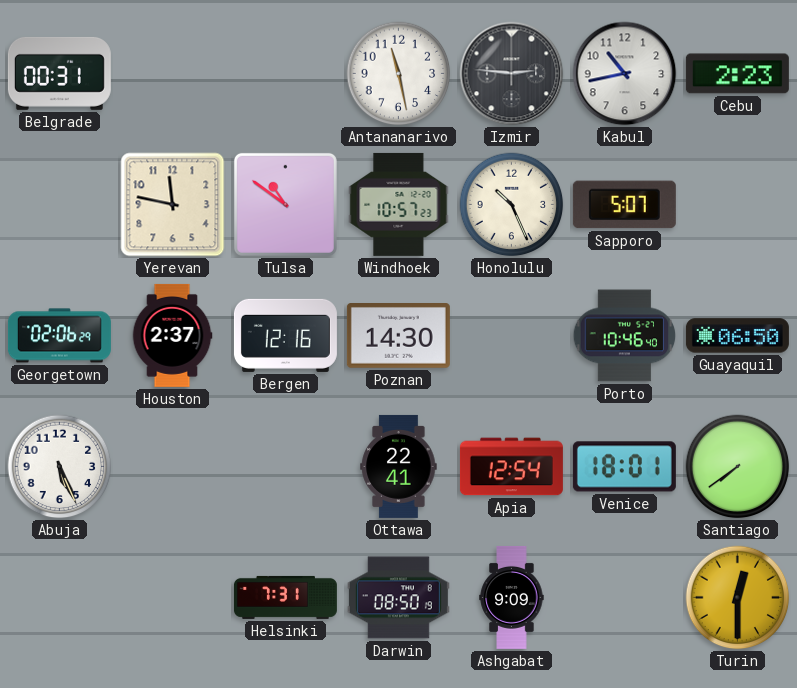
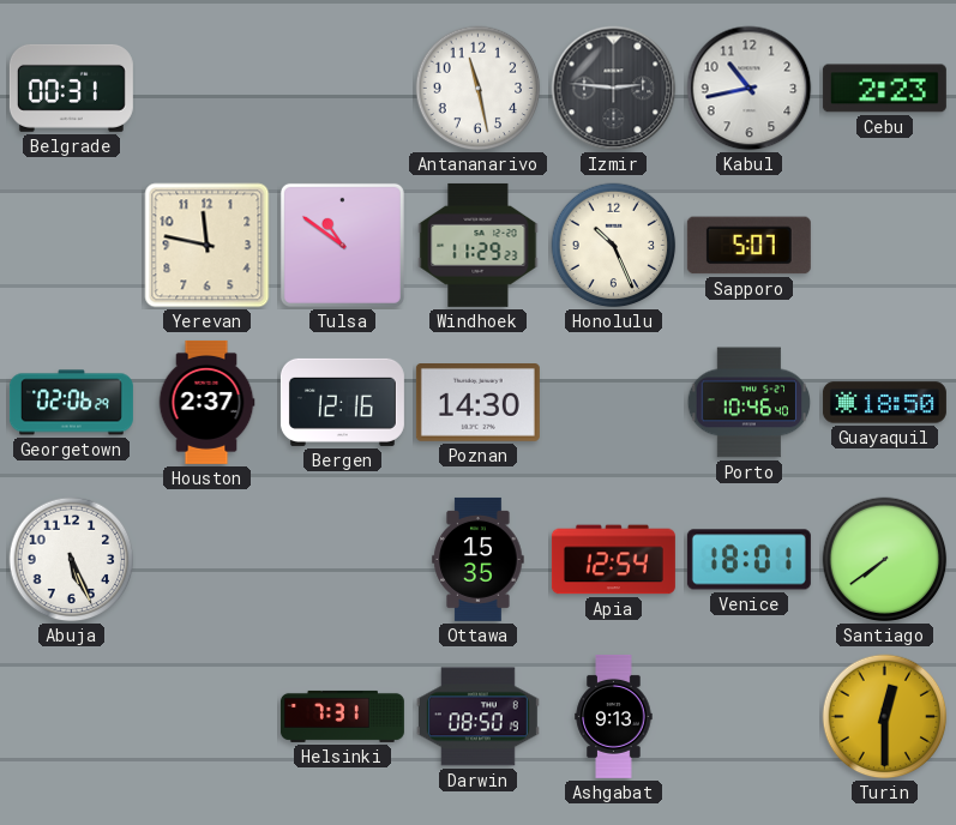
Windhoek: 10:57 -> 11:29
Guayaquil: 06:50 -> 18:50
Ottawa: 22:41 -> 15:35
Ashgabat: 9:09 -> 9:13
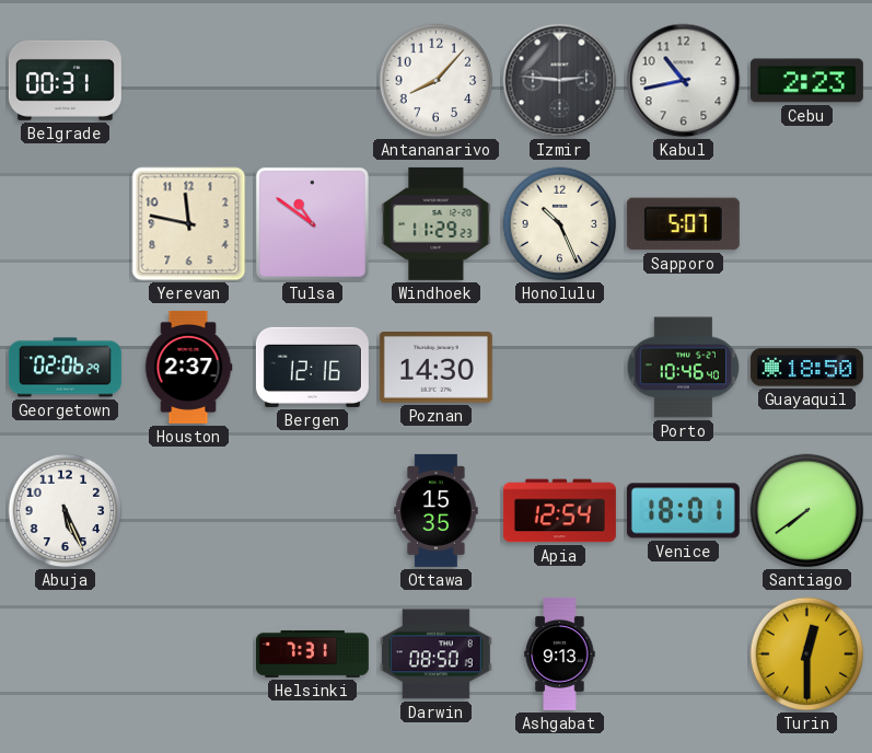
Antananarivo: 11:28 -> 8:07
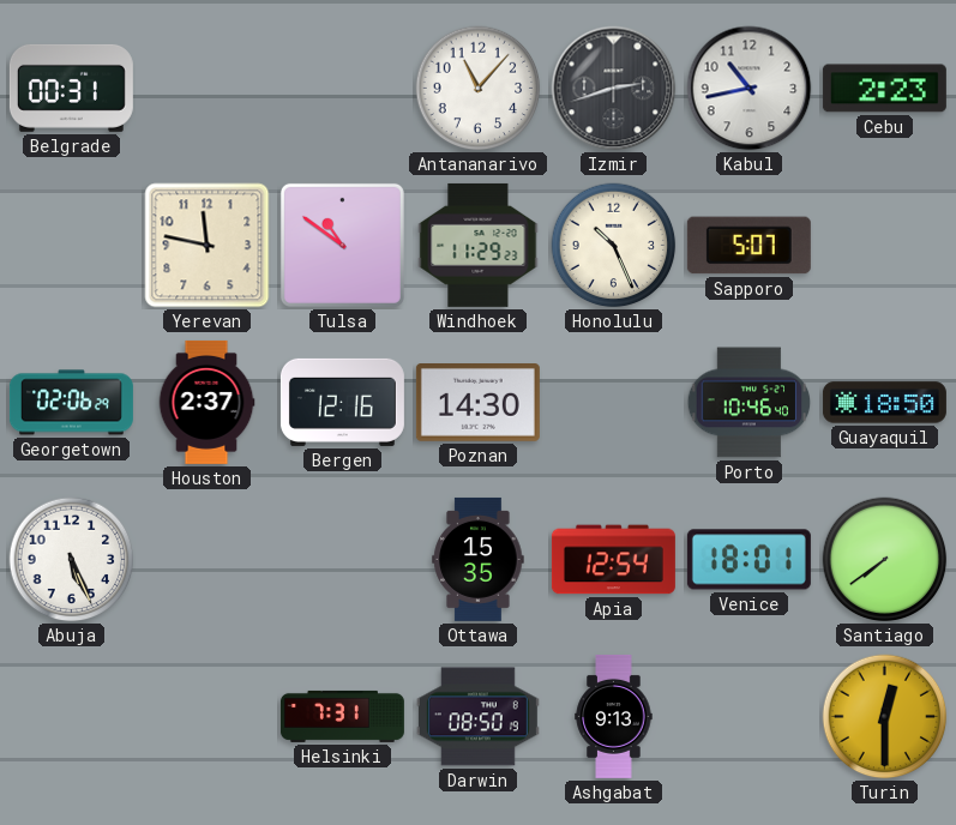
Antananarivo: 8:07 -> 11:07
Izmir: 2:46 -> 2:42
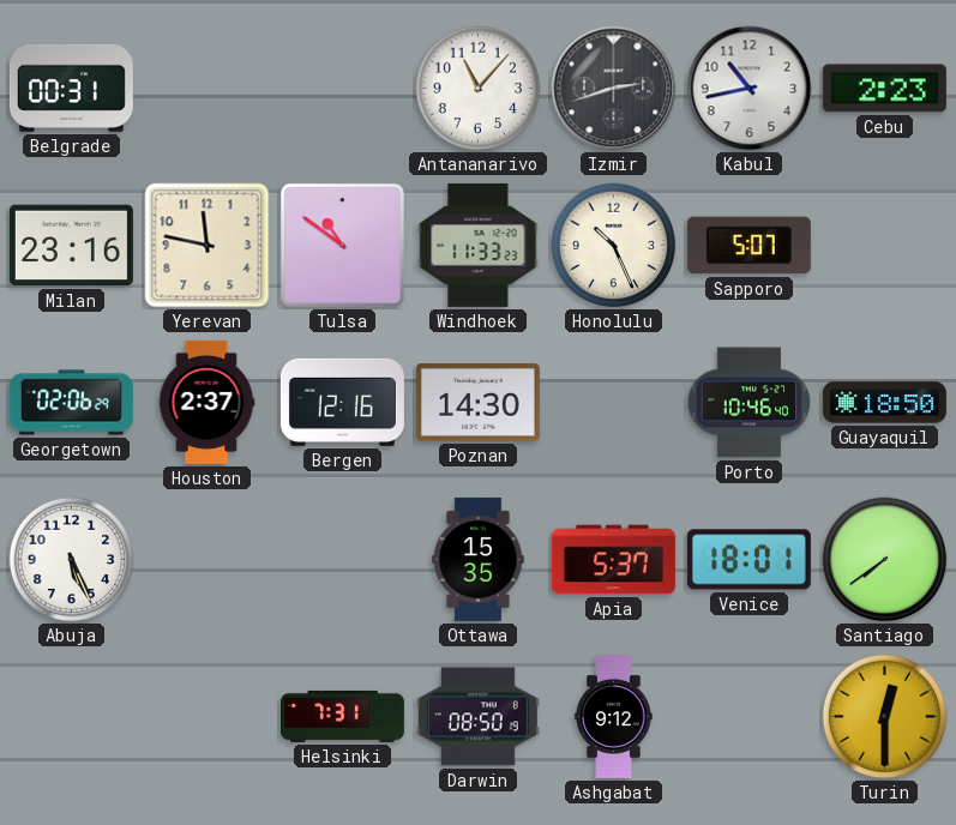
Milan: none -> 23:16
Windhoek: 11:29 -> 11:33
Apia: 12:54 -> 5:37
Ashgabat: 9:13 -> 9:12
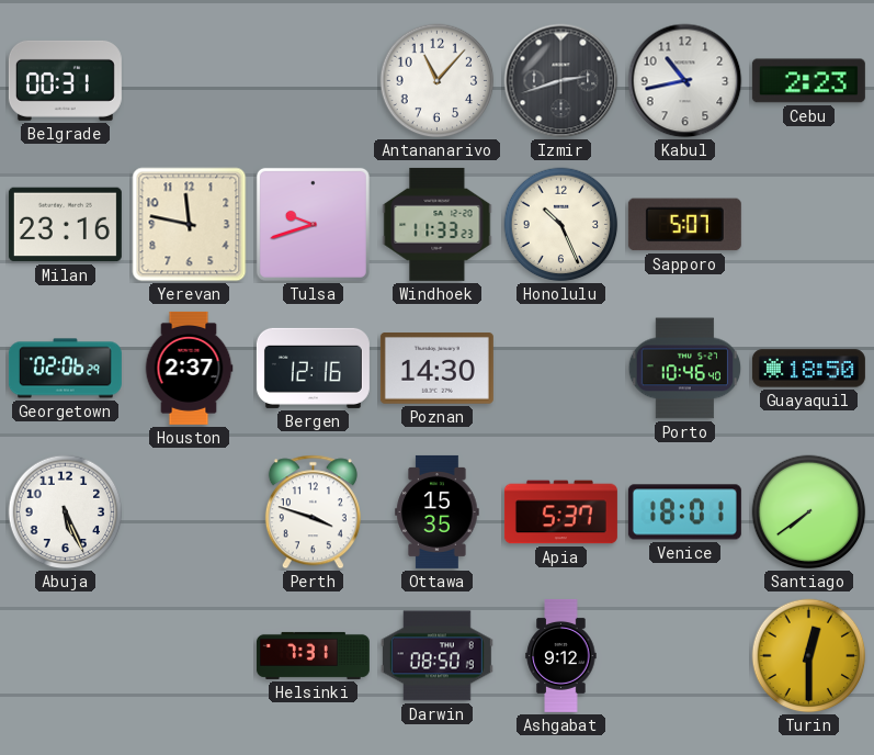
Tulsa: 10:51 -> 9:42
Perth: none -> 3:48
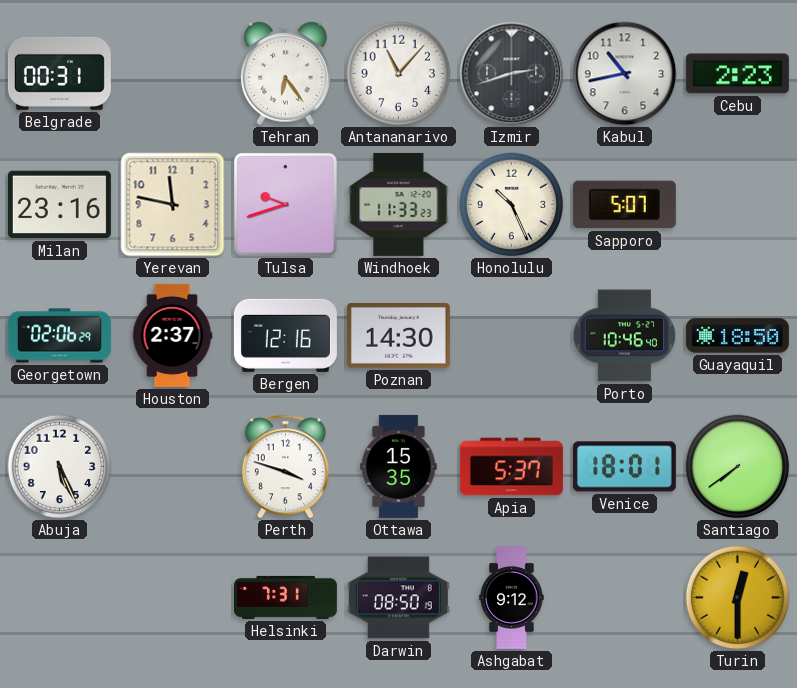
Tehran: none -> 6:24
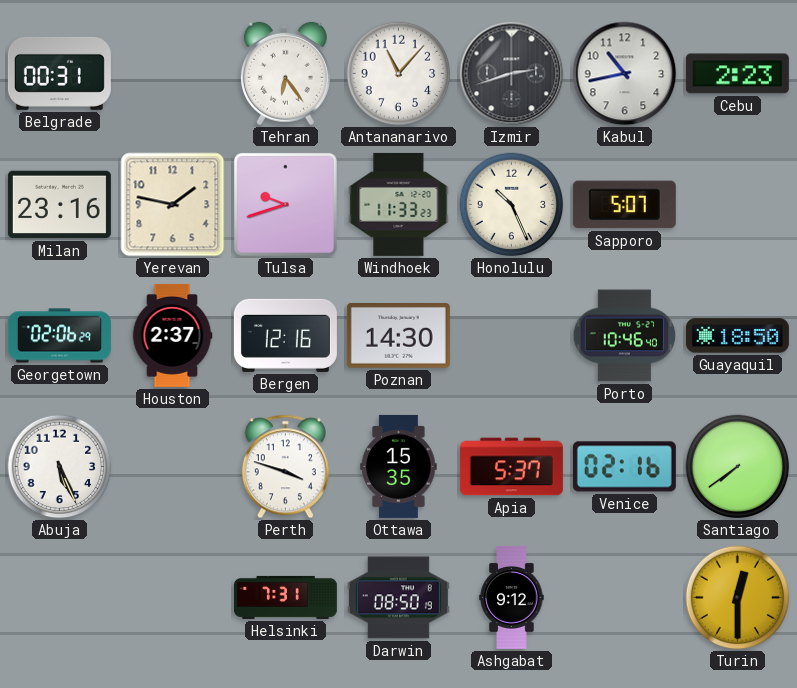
Yerevan: 11:47 -> 1:47
Venice: 18:01 -> 02:16
